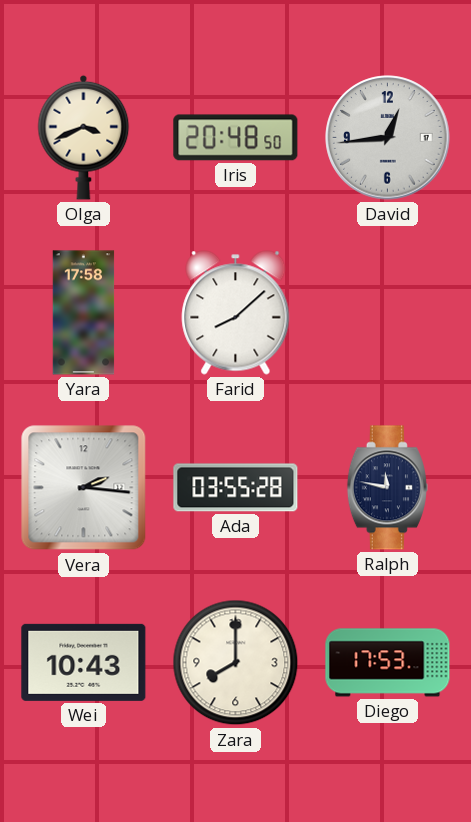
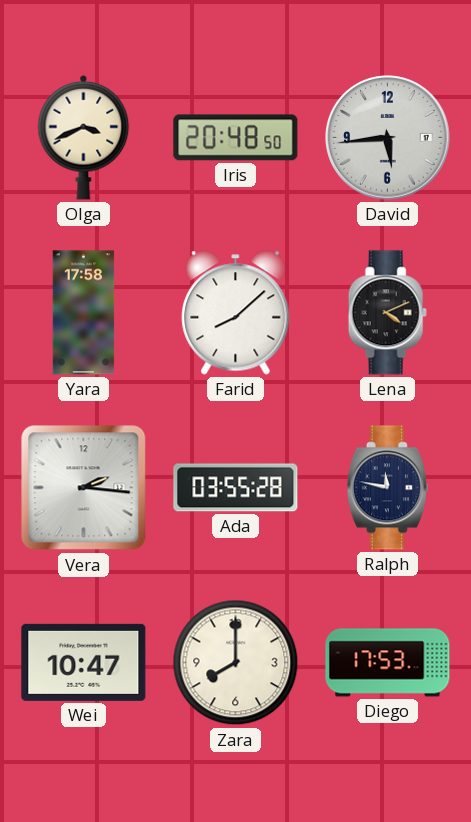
David: 12:44 -> 5:44
Lena: none -> 4:11
Wei: 10:43 -> 10:47
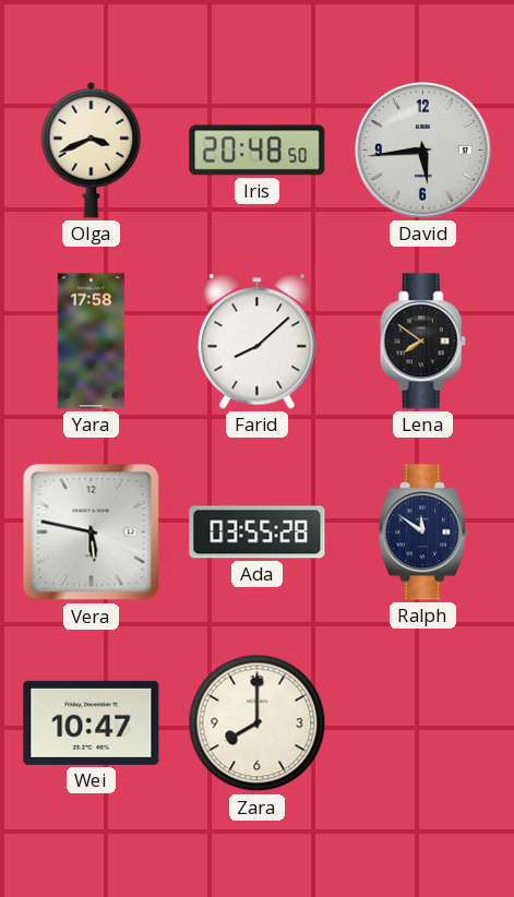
Lena: 4:11 -> 7:51
Vera: 2:16 -> 5:47
Ralph: 11:47 -> 11:51
Diego: 17:53 -> none
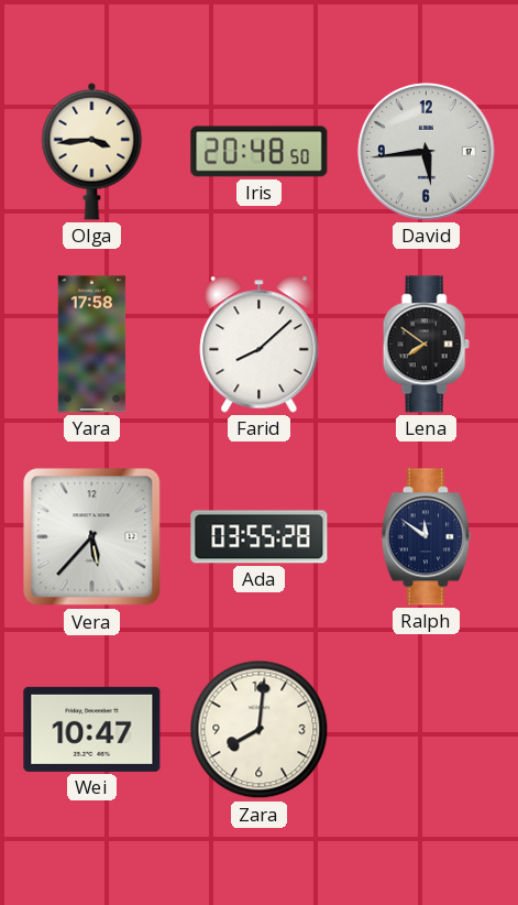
Olga: 3:41 -> 3:44
Vera: 5:47 -> 5:37
Zara: 8:00 -> 8:01
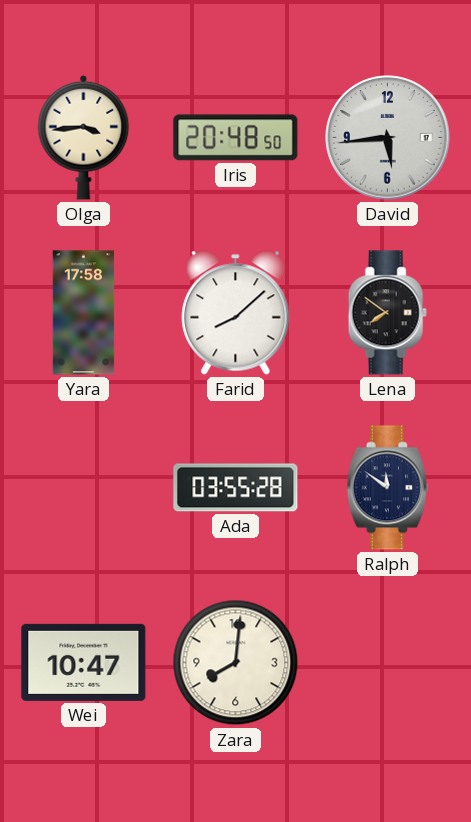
Vera: 5:37 -> none
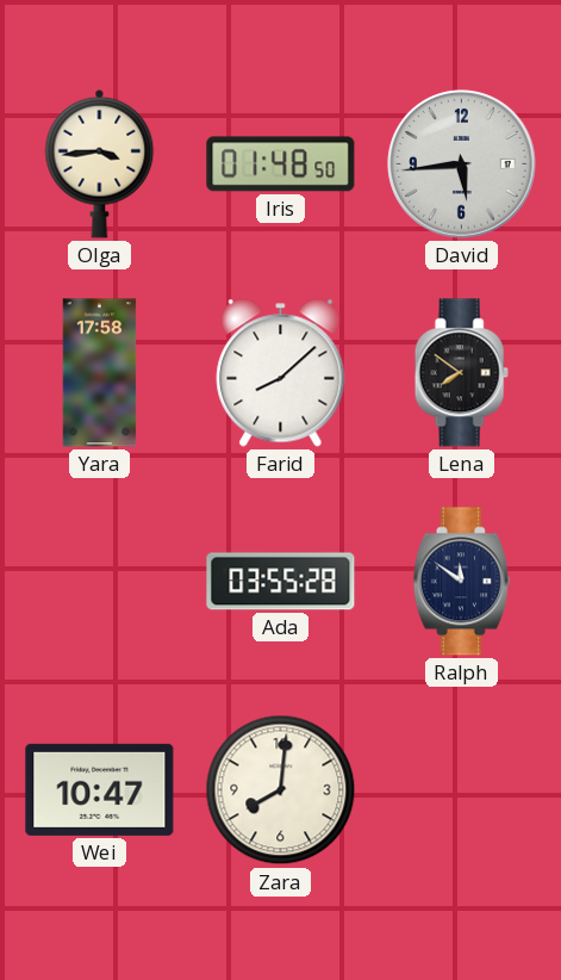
Iris: 20:48 -> 01:48
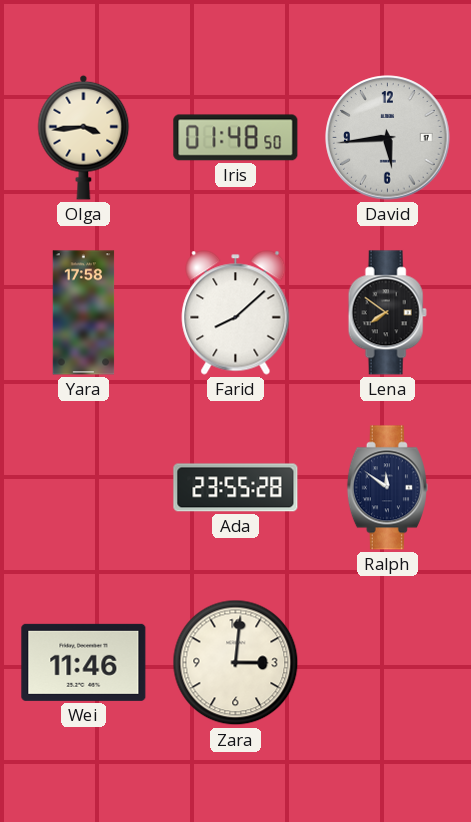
Ada: 03:55 -> 23:55
Wei: 10:47 -> 11:46
Zara: 8:01 -> 3:01
